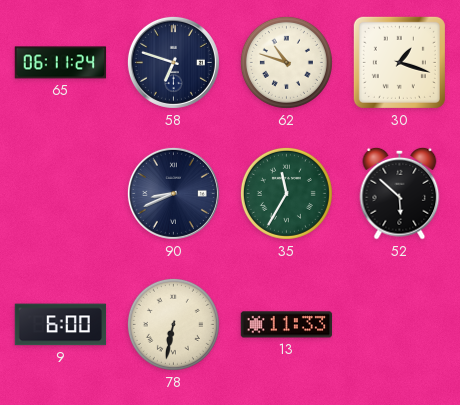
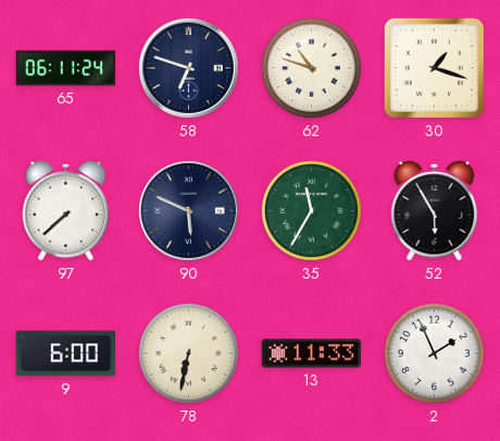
97: none -> 7:38
90: 8:41 -> 5:49
52: 5:52 -> 5:55
2: none -> 1:56
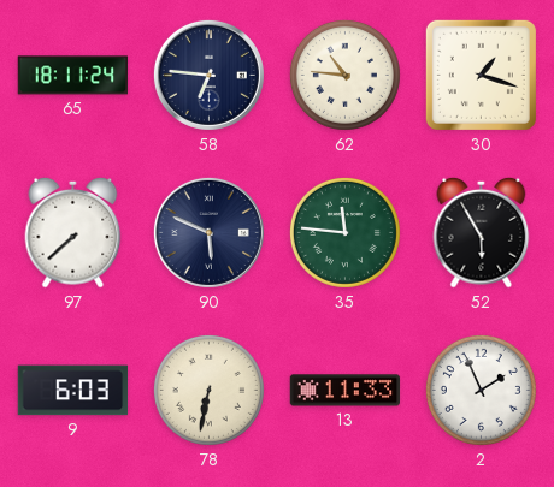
65: 06:11 -> 18:11
58: 6:48 -> 6:46
62: 10:48 -> 10:46
35: 11:35 -> 11:46
9: 6:00 -> 6:03
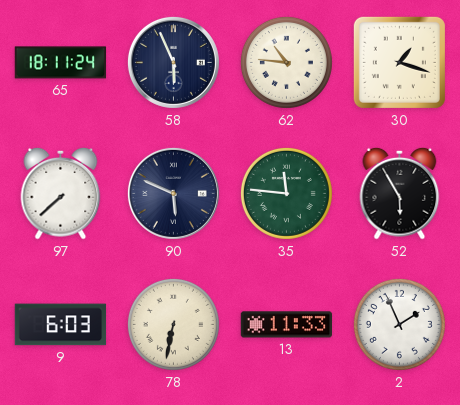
58: 6:46 -> 5:56
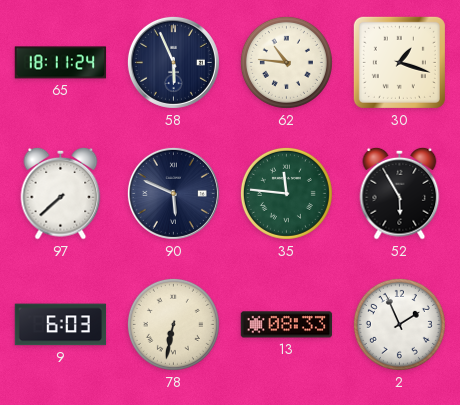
13: 11:33 -> 08:33
